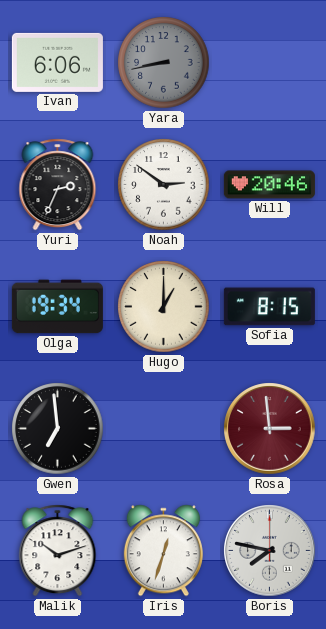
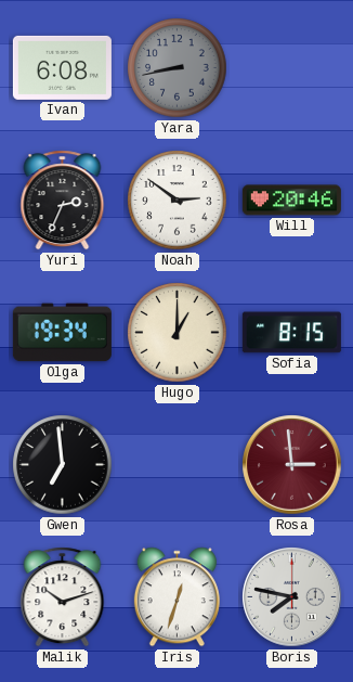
Ivan: 6:06 -> 6:08
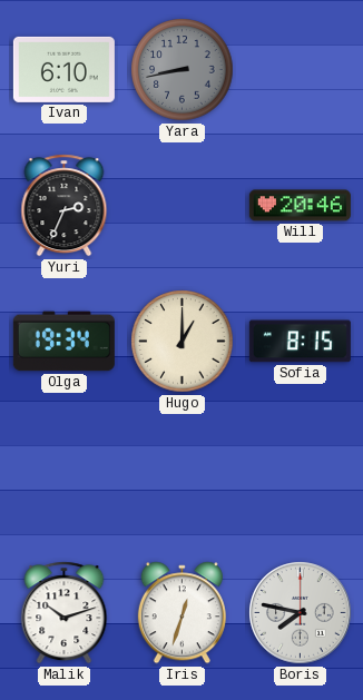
Ivan: 6:08 -> 6:10
Noah: 2:51 -> none
Gwen: 6:59 -> none
Rosa: 2:59 -> none
